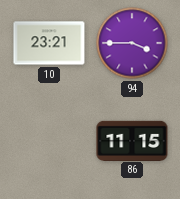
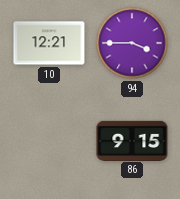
10: 23:21 -> 12:21
86: 11:15 -> 9:15
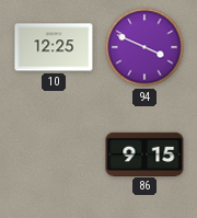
10: 12:21 -> 12:25
94: 3:45 -> 3:49
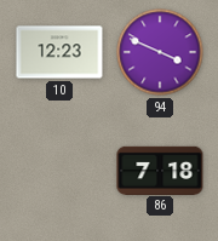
10: 12:25 -> 12:23
86: 9:15 -> 7:18
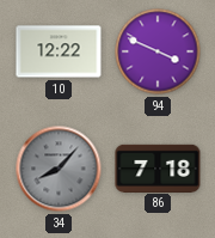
10: 12:23 -> 12:22
34: none -> 8:07
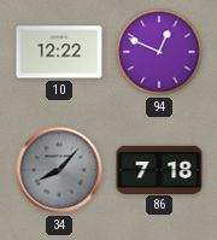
94: 3:49 -> 12:49
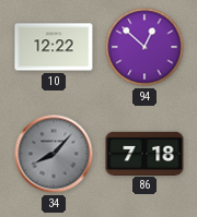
94: 12:49 -> 12:52
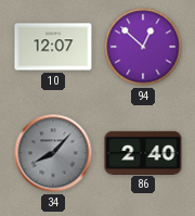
10: 12:22 -> 12:07
86: 7:18 -> 2:40
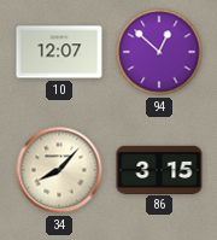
34 dial: grey -> cream
86: 2:40 -> 3:15
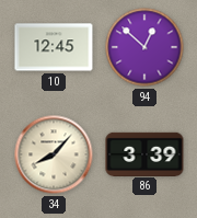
10: 12:07 -> 12:45
86: 3:15 -> 3:39
